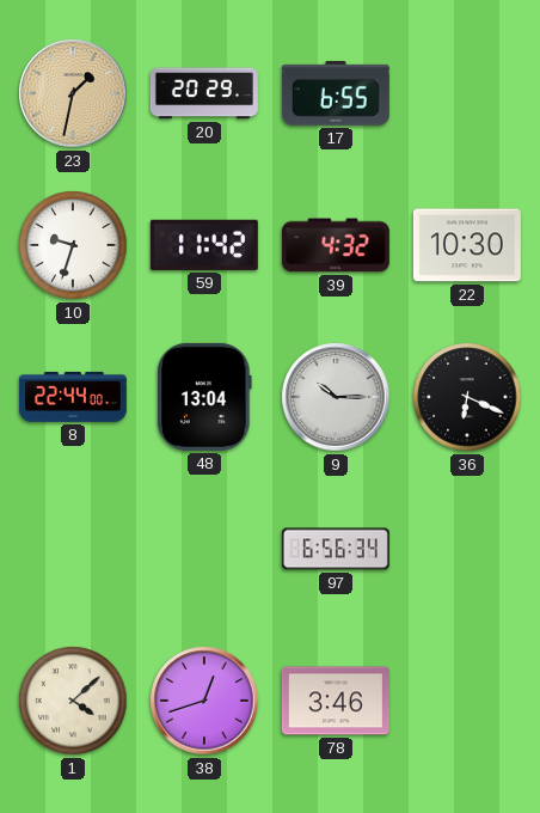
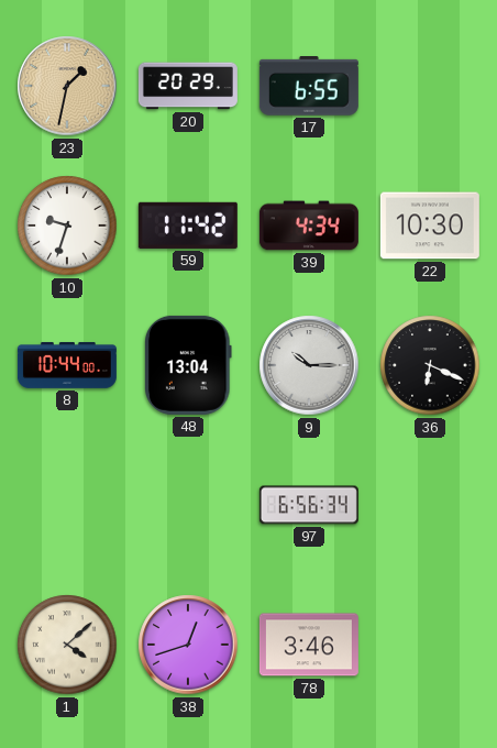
39: 4:32 -> 4:34
8: 22:44 -> 10:44
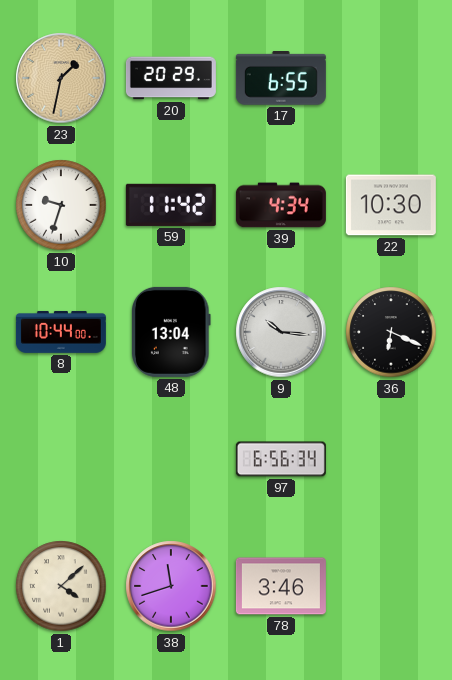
9: 10:15 -> 10:16
38: 12:42 -> 11:42
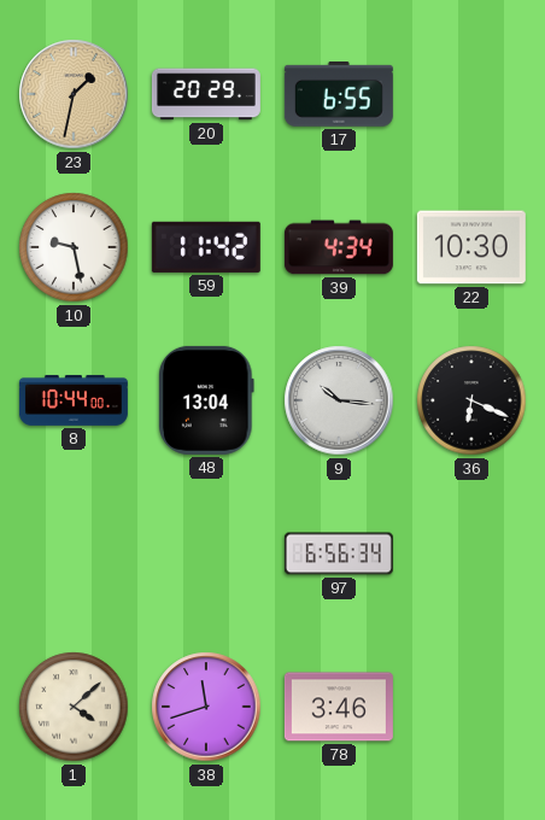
10: 9:33 -> 9:28
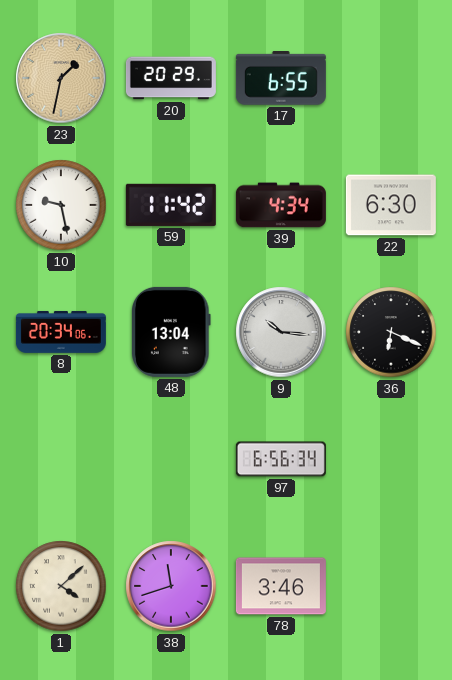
22: 10:30 -> 6:30
8: 10:44 -> 20:34
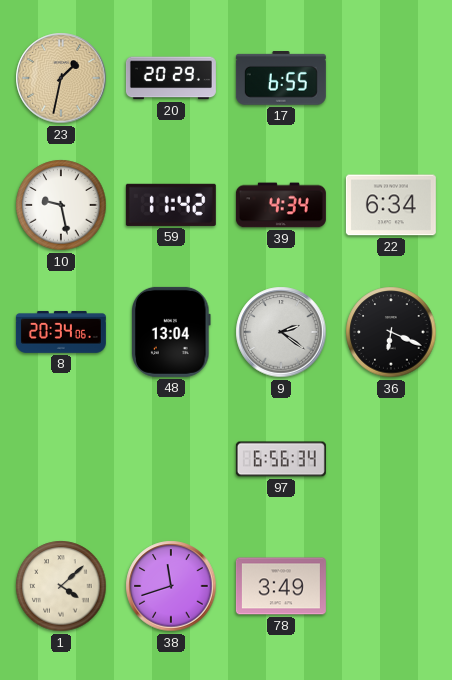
22: 6:30 -> 6:34
9: 10:16 -> 2:21
78: 3:46 -> 3:49
